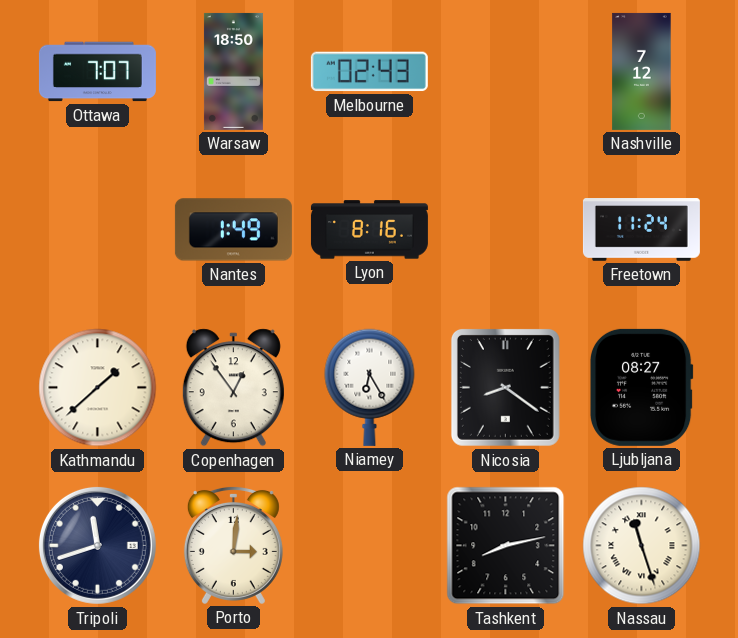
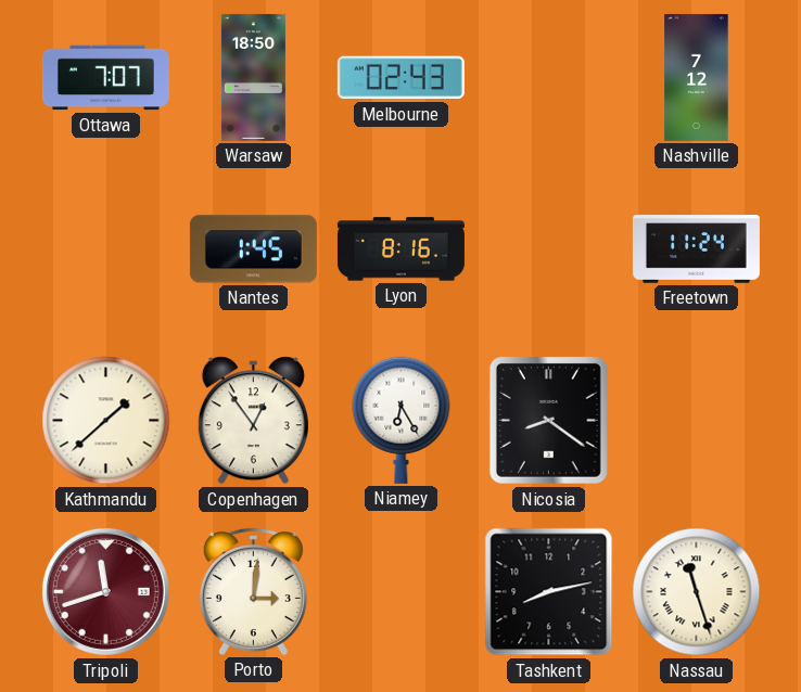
Nantes: 1:49 -> 1:45
Ljubljana: 08:27 -> none
Tripoli dial: navy -> burgundy
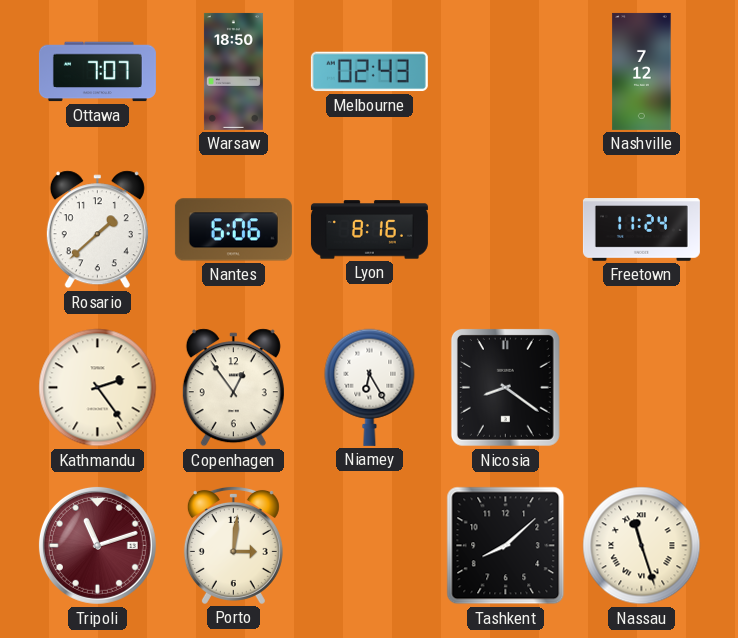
Rosario: none -> 1:38
Nantes: 1:45 -> 6:06
Kathmandu: 1:38 -> 2:24
Tripoli: 11:42 -> 11:12
Tashkent: 8:13 -> 8:08
